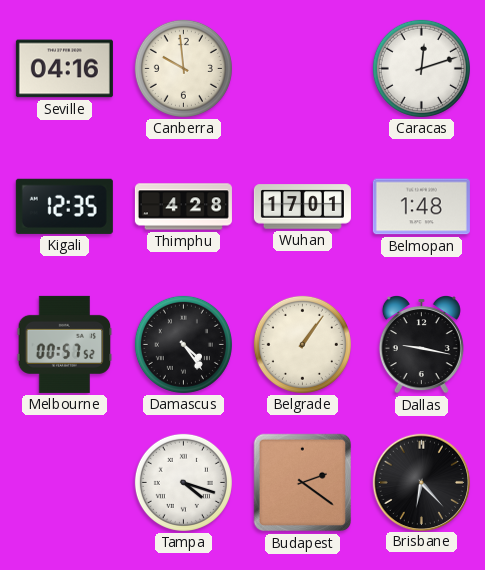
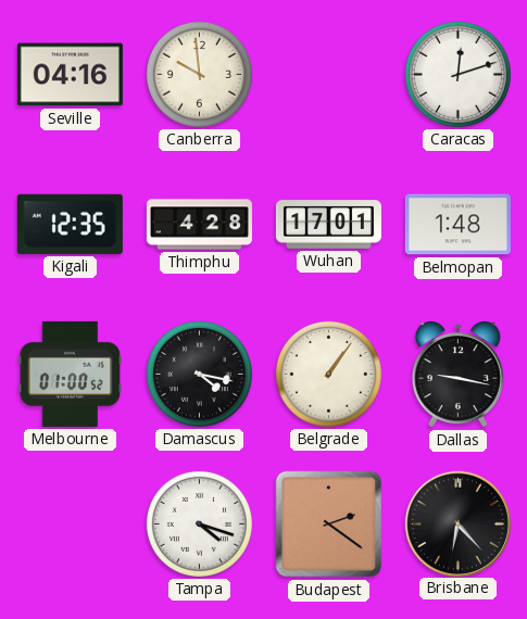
Melbourne: 00:57 -> 01:00
Damascus: 4:24 -> 4:17
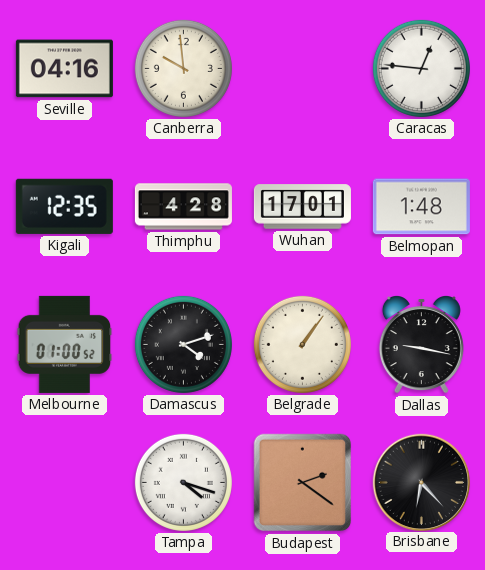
Caracas: 12:12 -> 12:46
Damascus: 4:17 -> 4:12
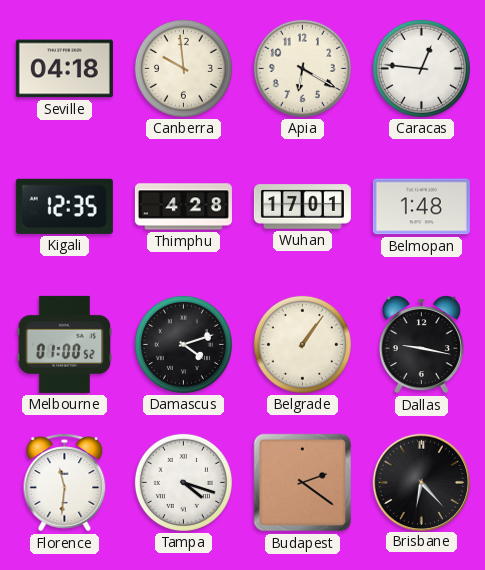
Seville: 04:16 -> 04:18
Apia: none -> 6:20
Florence: none -> 11:31
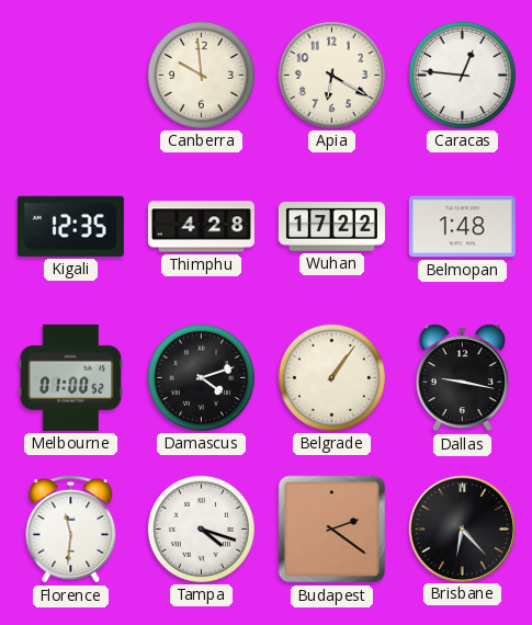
Seville: 04:18 -> none
Wuhan: 17:01 -> 17:22
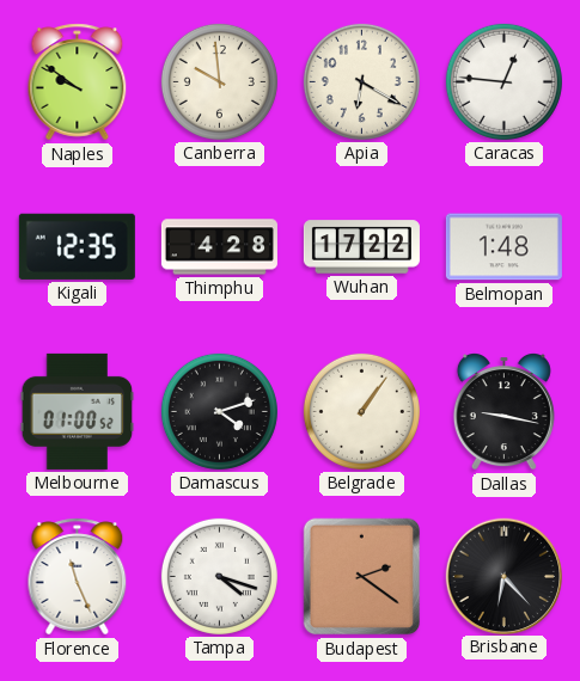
Naples: none -> 9:51
Florence: 11:31 -> 11:26
